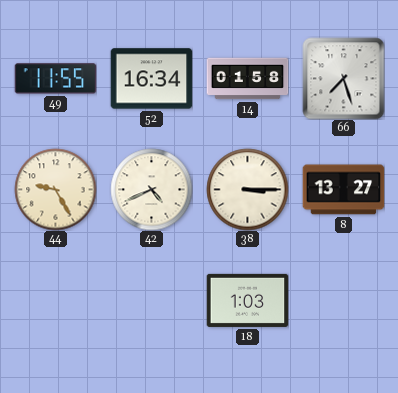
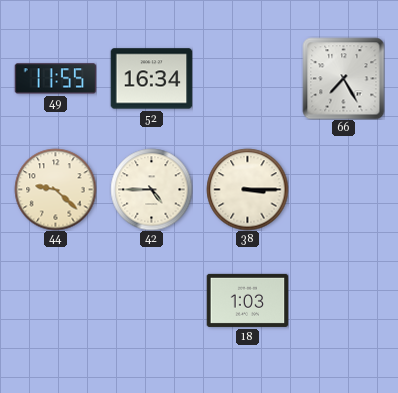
14: 01:58 -> none
66: 7:27 -> 7:25
44: 9:25 -> 9:22
42: 4:41 -> 4:45
8: 13:27 -> none
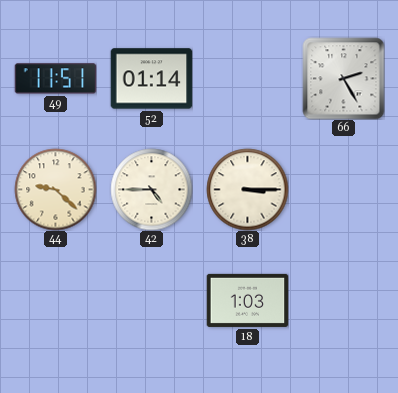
49: 11:55 -> 11:51
52: 16:34 -> 01:14
66: 7:25 -> 2:25
